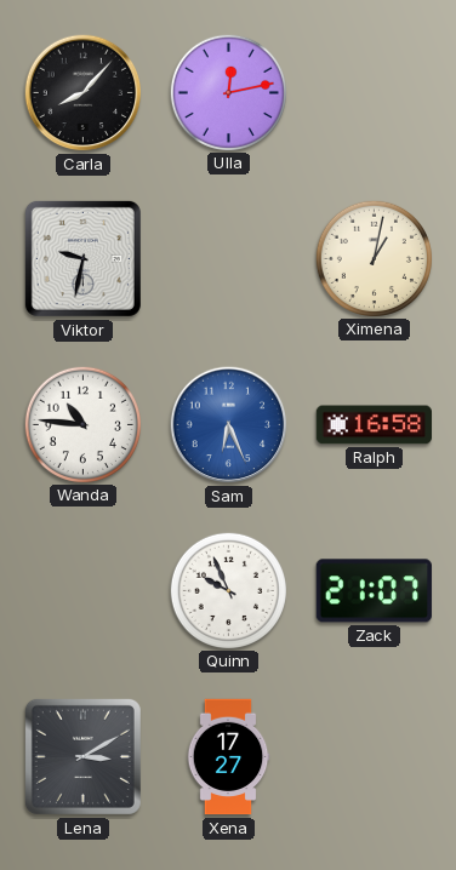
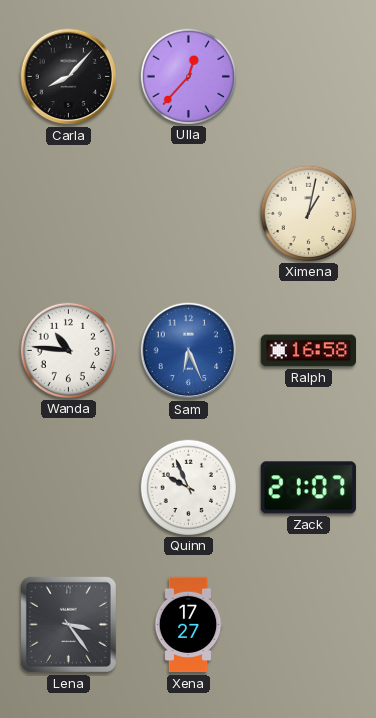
Ulla: 12:13 -> 12:37
Viktor: 9:32 -> none
Lena: 3:10 -> 3:24
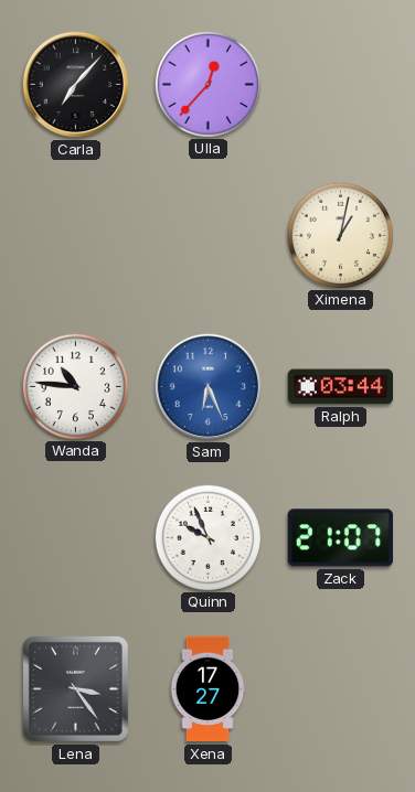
Carla: 8:07 -> 7:07
Ralph: 16:58 -> 03:44
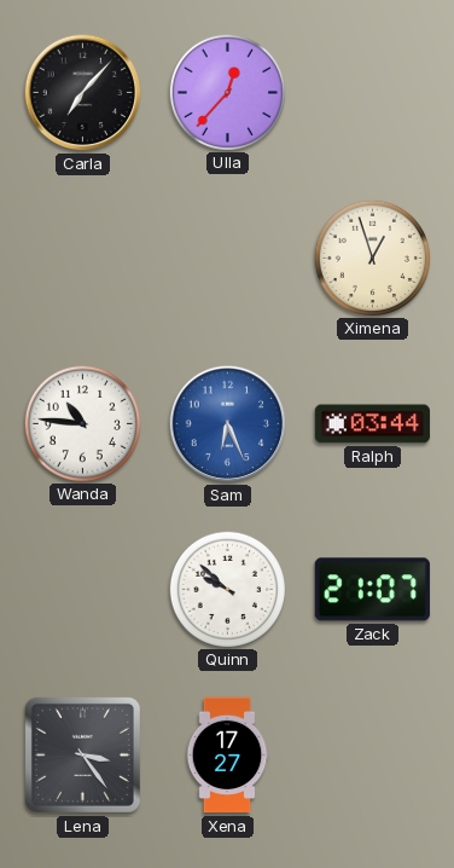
Ximena: 1:02 -> 12:57
Quinn: 9:56 -> 9:52
